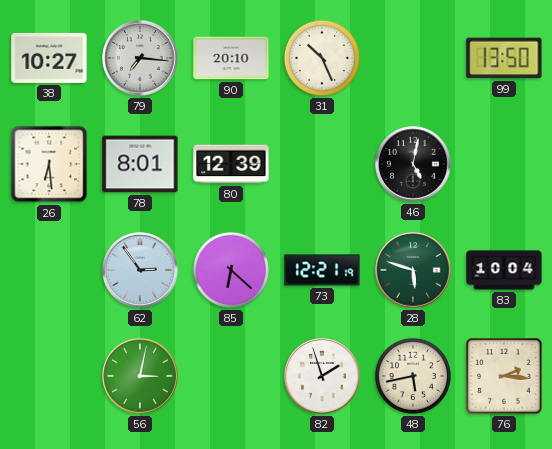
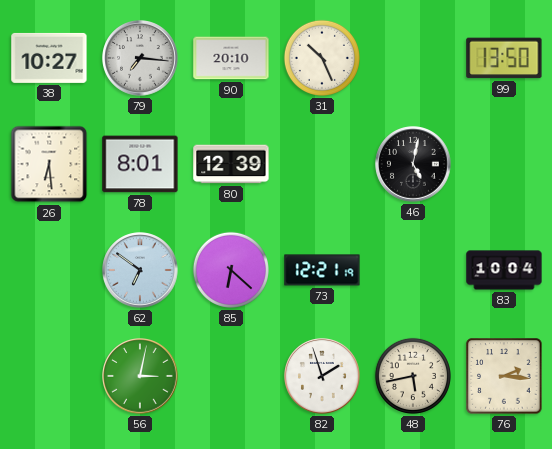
62: 2:54 -> 6:51
28: 5:48 -> none
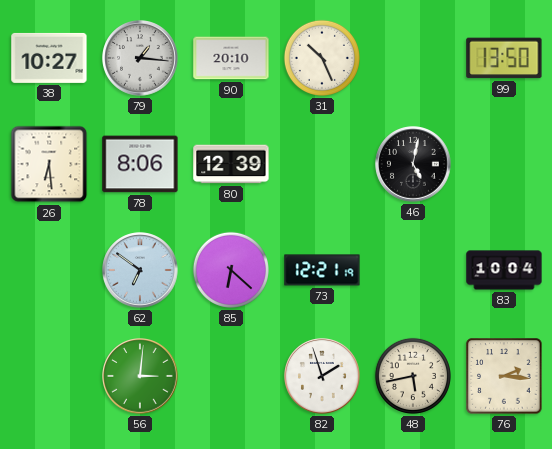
79: 7:16 -> 1:16
78: 8:01 -> 8:06
56: 3:02 -> 3:01
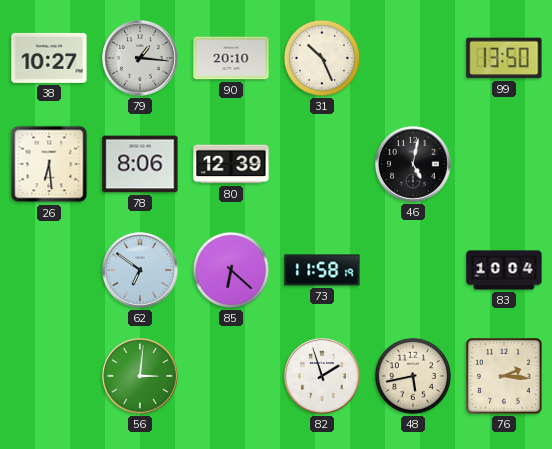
73: 12:21 -> 11:58
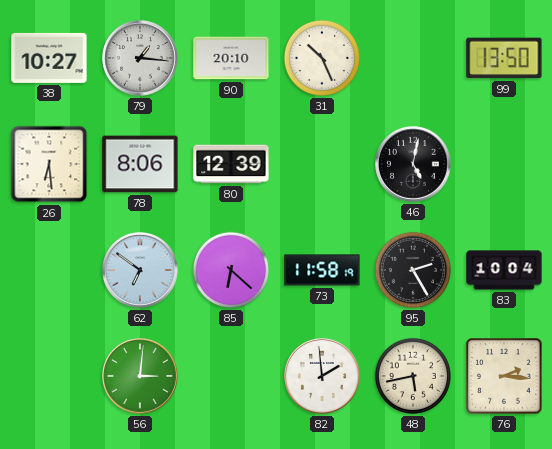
95: none -> 2:25
82: 1:57 -> 1:59
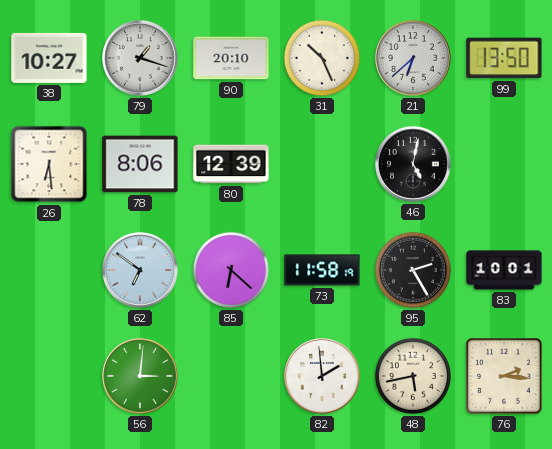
79: 1:16 -> 1:18
21: none -> 6:38
83: 10:04 -> 10:01
